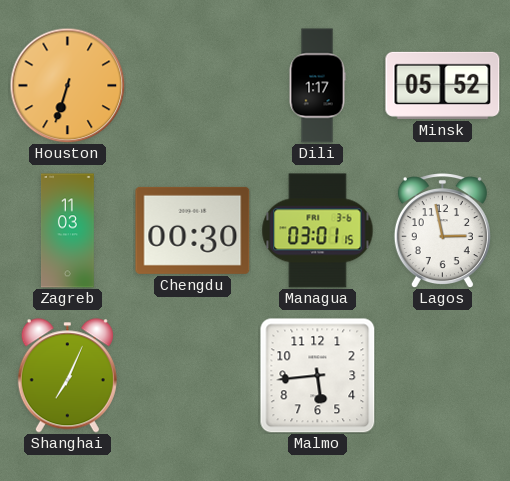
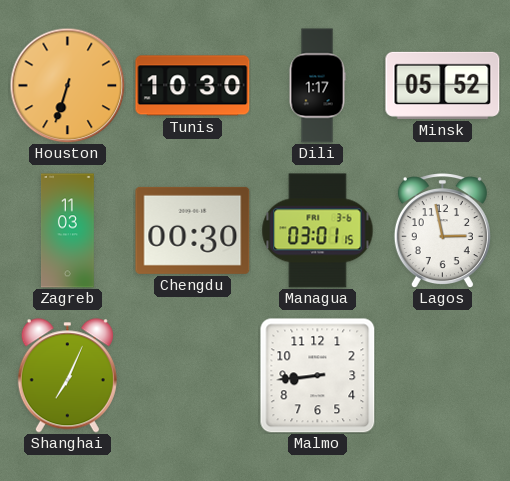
Tunis: none -> 10:30
Malmo: 5:44 -> 8:44
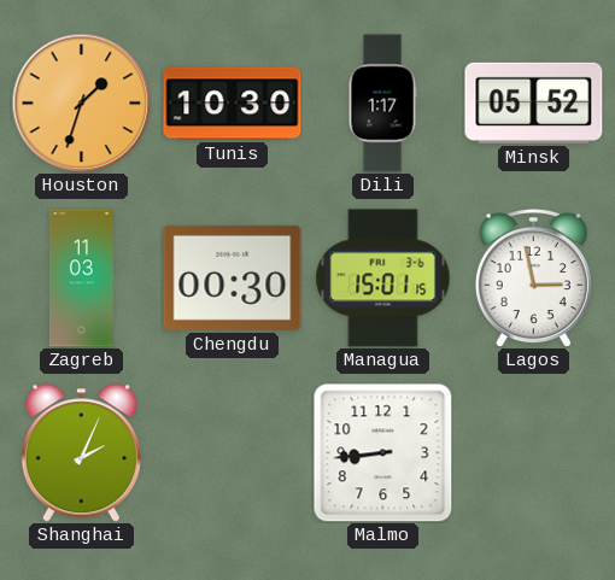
Houston: 6:33 -> 1:33
Managua: 03:01 -> 15:01
Shanghai: 7:04 -> 2:04
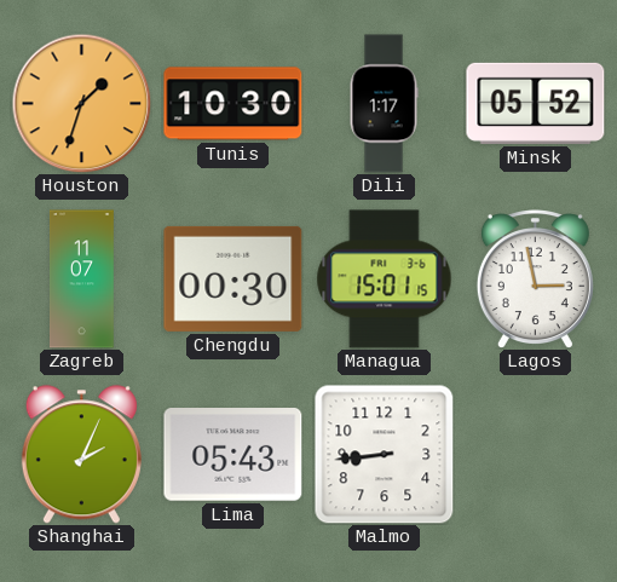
Zagreb: 11:03 -> 11:07
Lima: none -> 05:43
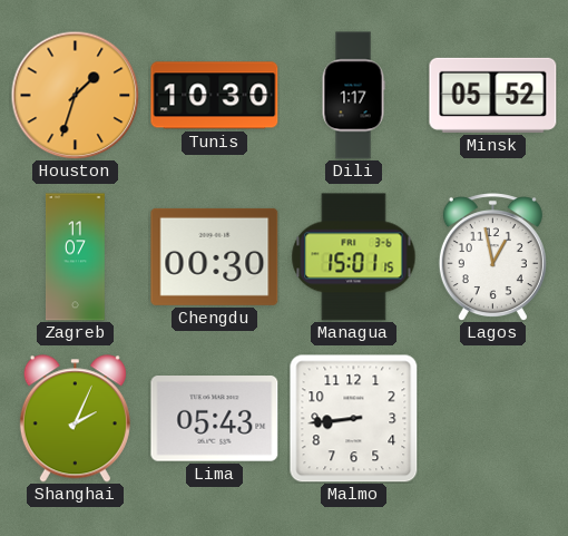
Lagos: 2:58 -> 12:58
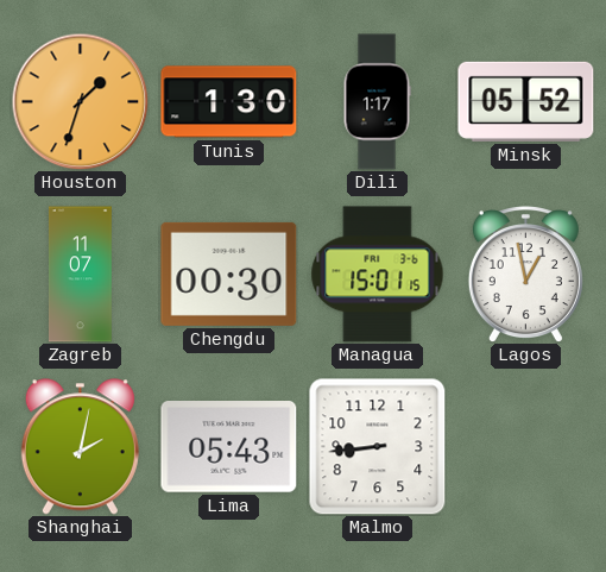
Tunis: 10:30 -> 1:30
Shanghai: 2:04 -> 2:02
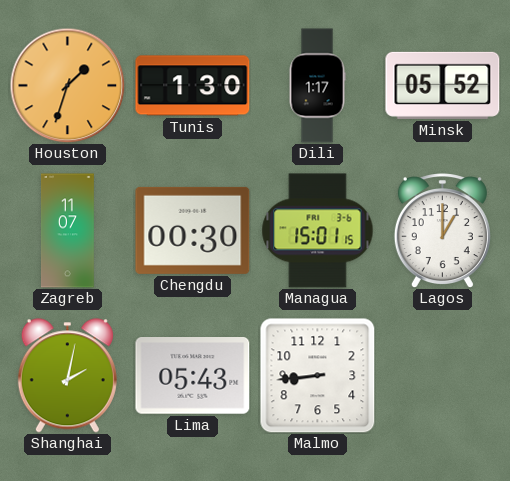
Lagos: 12:58 -> 1:00
